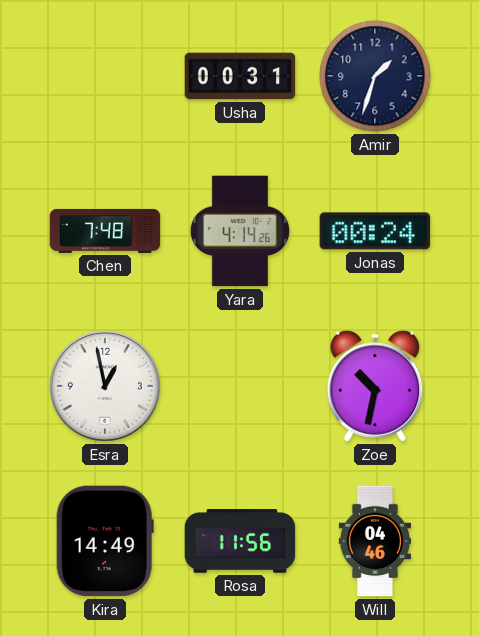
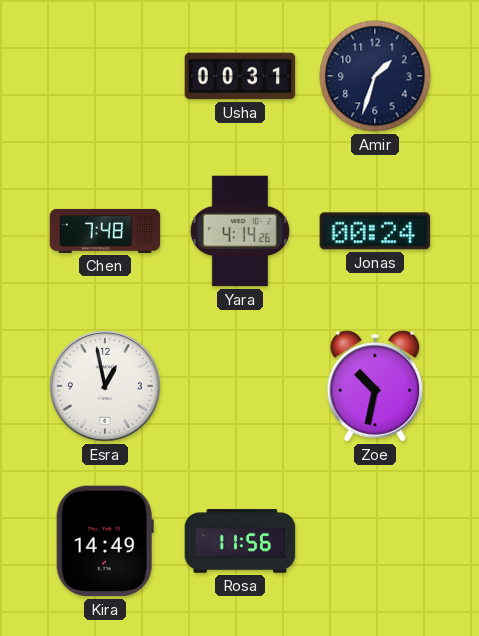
Will: 04:46 -> none
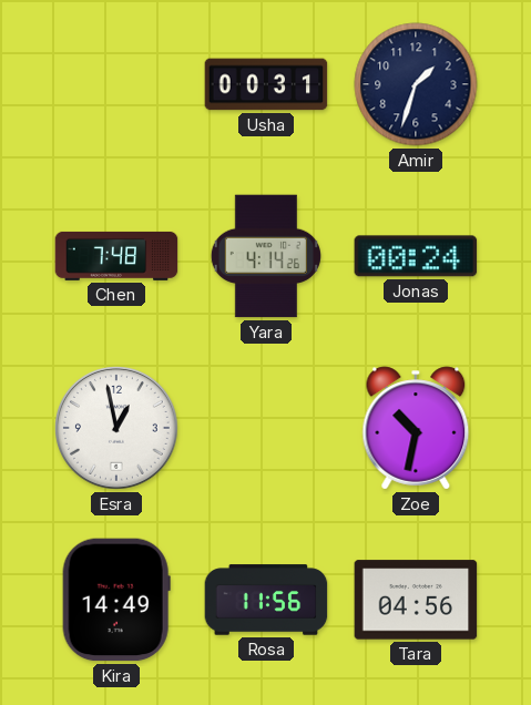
Tara: none -> 04:56
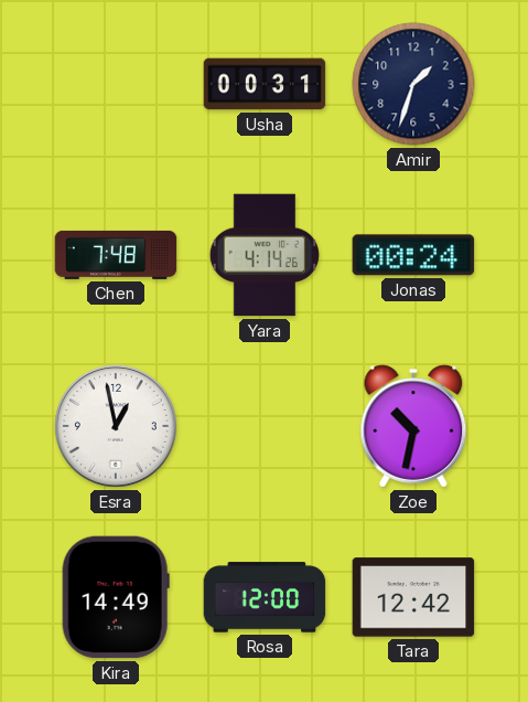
Rosa: 11:56 -> 12:00
Tara: 04:56 -> 12:42
